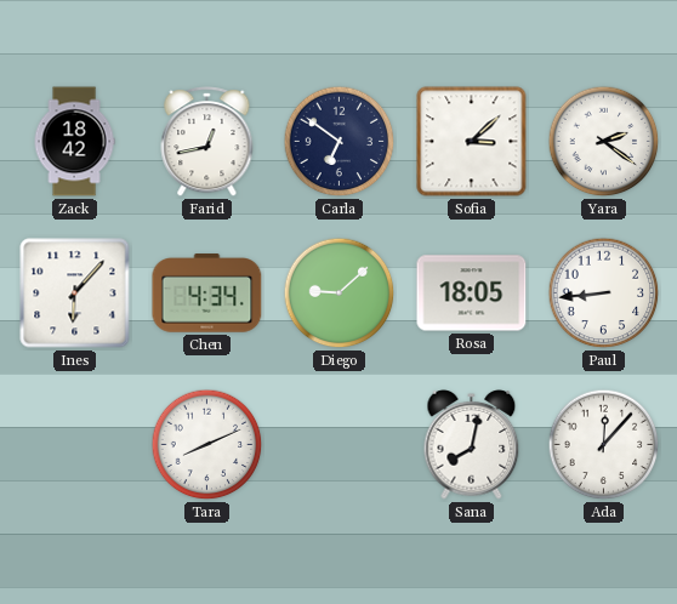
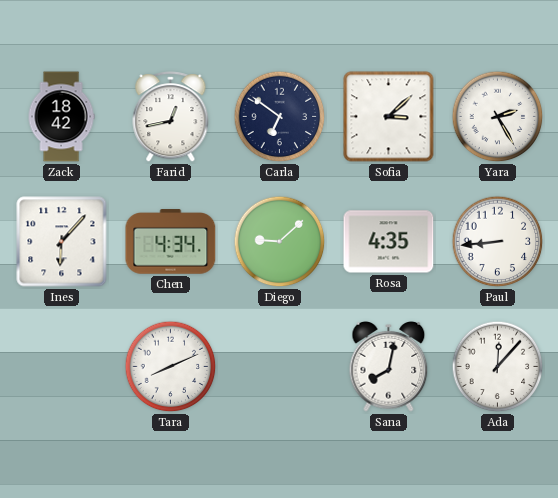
Yara: 2:21 -> 2:25
Rosa: 18:05 -> 4:35
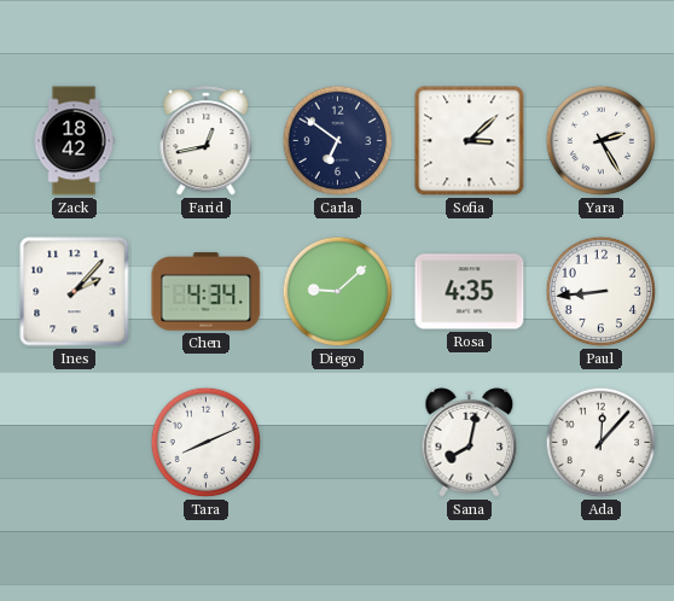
Ines: 6:07 -> 2:07
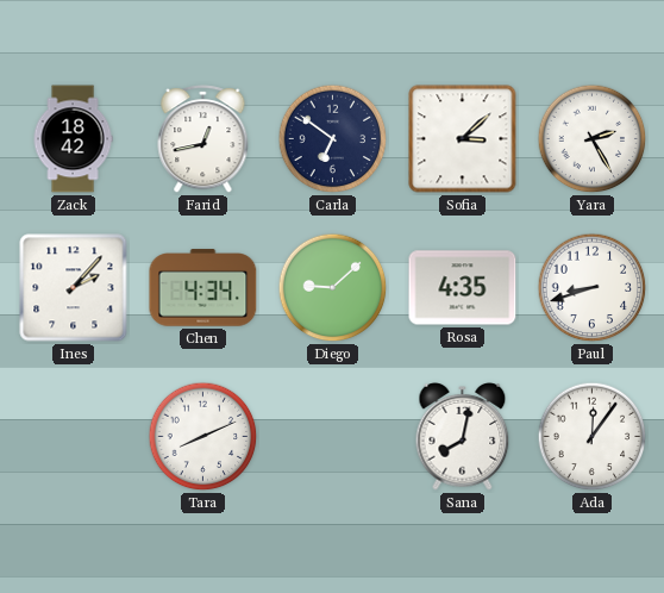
Paul: 8:44 -> 8:42
Ada: 12:07 -> 12:06
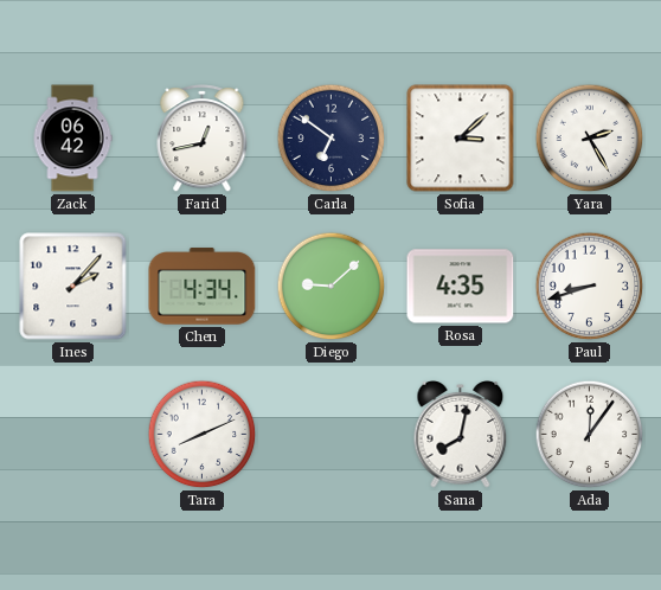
Zack: 18:42 -> 06:42
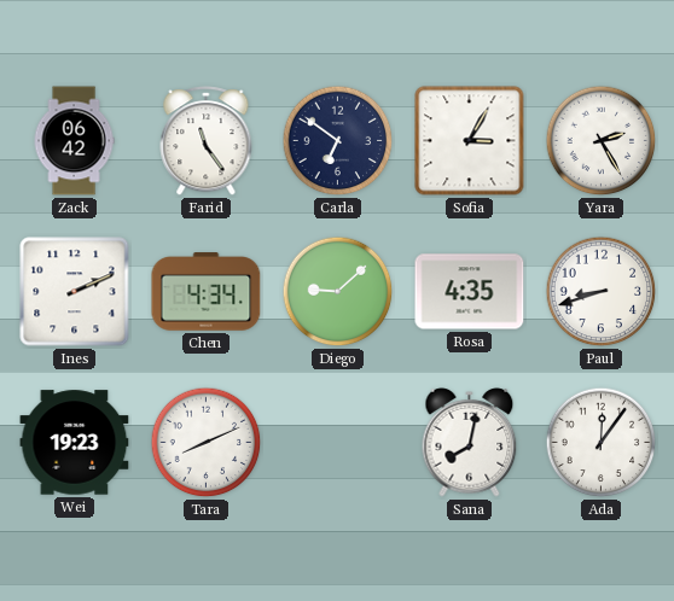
Farid: 12:43 -> 11:24
Sofia: 3:08 -> 3:05
Ines: 2:07 -> 2:11
Wei: none -> 19:23
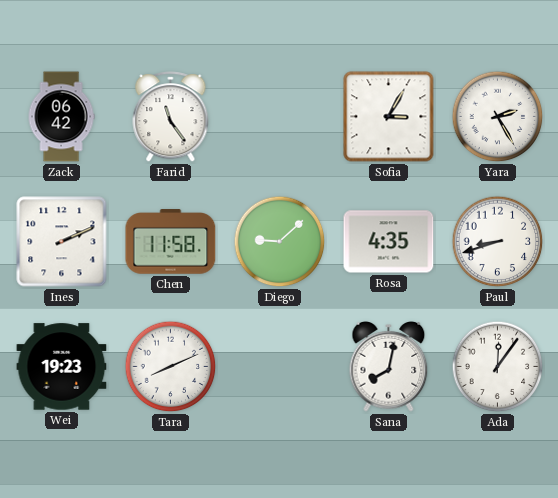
Carla: 6:51 -> none
Chen: 4:34 -> 11:58
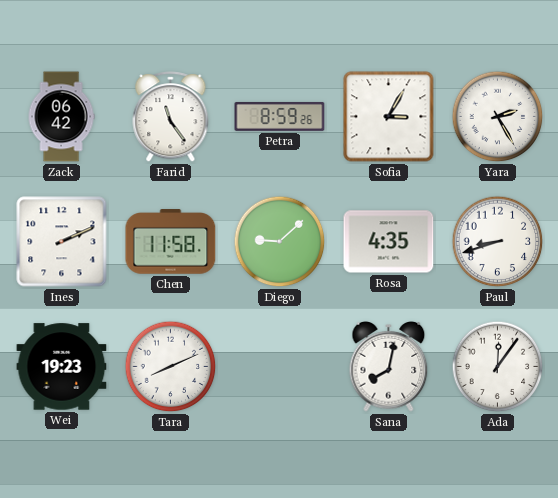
Petra: none -> 8:59
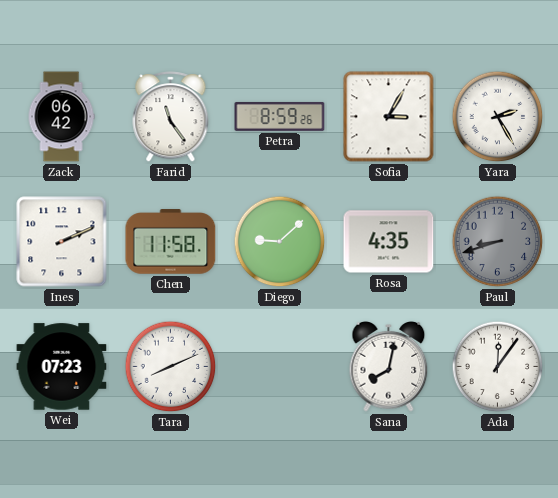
Paul dial: white -> grey
Wei: 19:23 -> 07:23
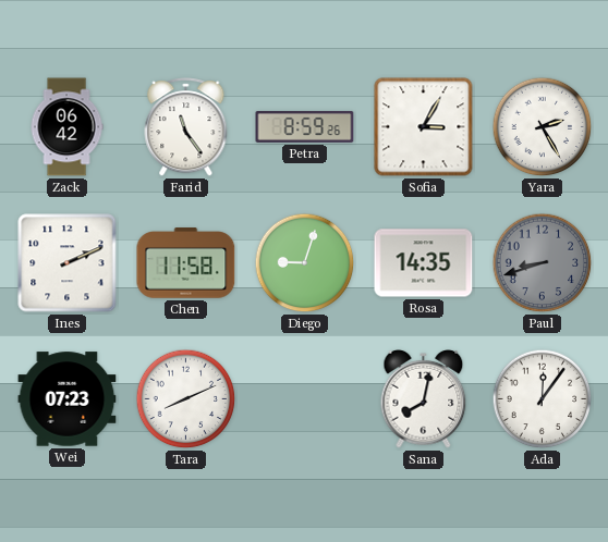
Diego: 9:08 -> 9:03
Rosa: 4:35 -> 14:35
